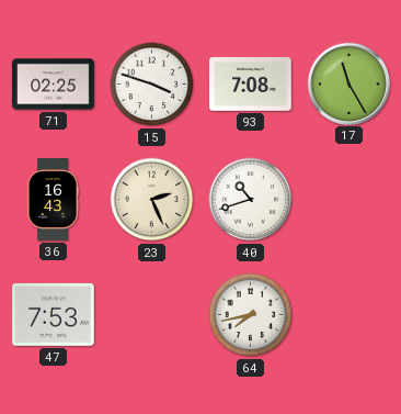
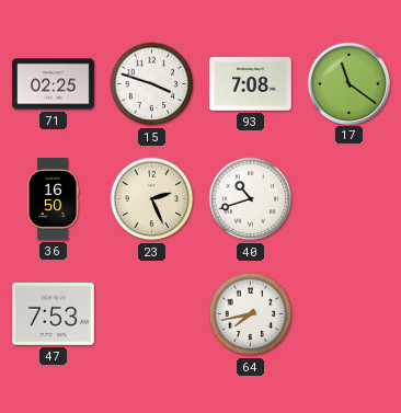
17: 11:25 -> 11:21
36: 16:43 -> 16:50
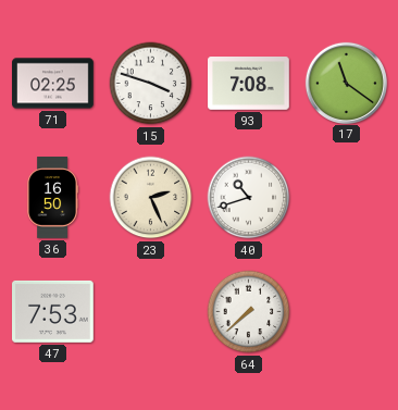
64: 7:43 -> 7:38
